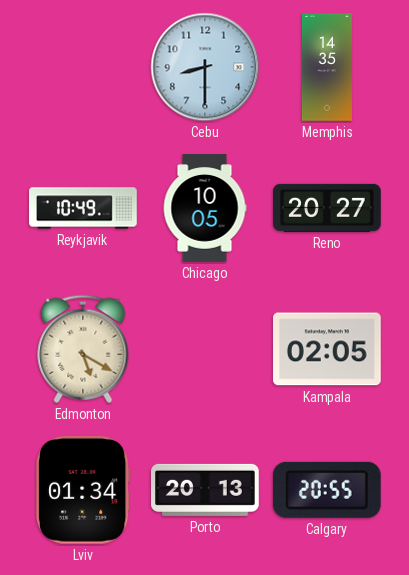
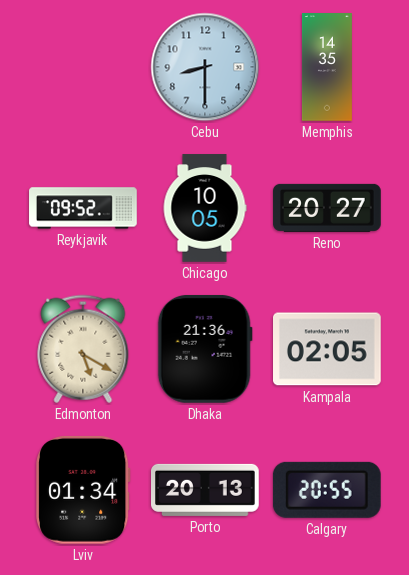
Reykjavik: 10:49 -> 09:52
Dhaka: none -> 21:36
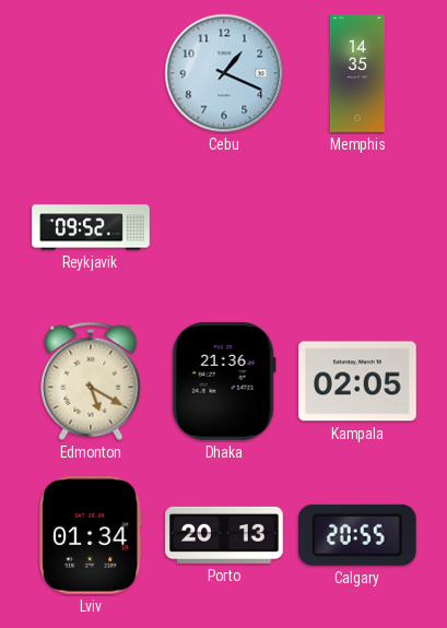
Cebu: 8:30 -> 1:19
Chicago: 10:05 -> none
Reno: 20:27 -> none
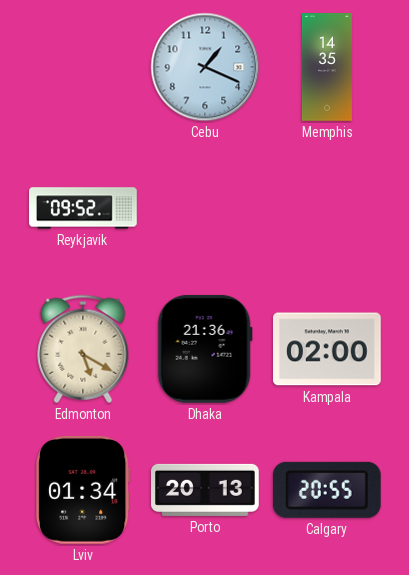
Kampala: 02:05 -> 02:00
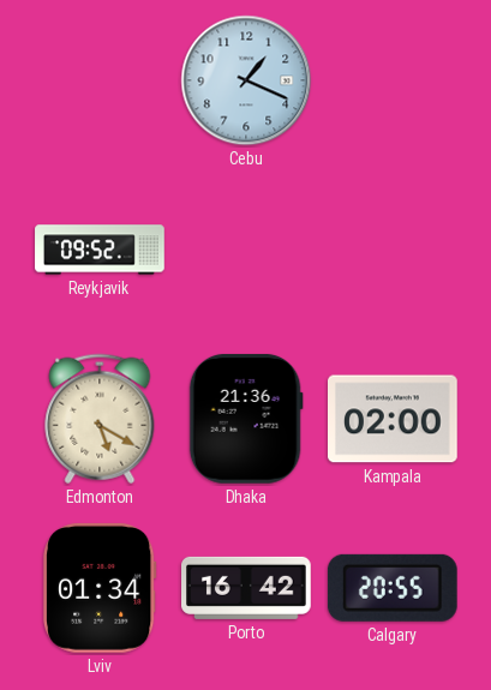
Memphis: 14:35 -> none
Porto: 20:13 -> 16:42
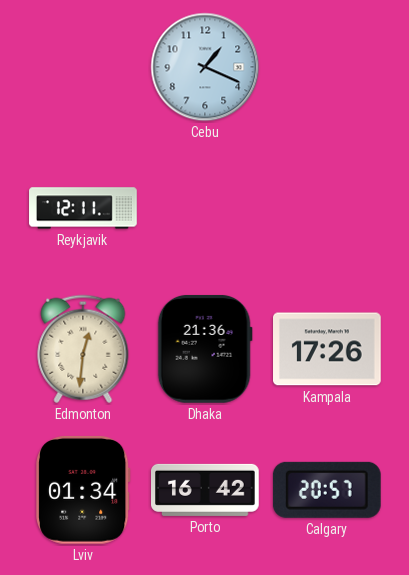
Reykjavik: 09:52 -> 12:11
Edmonton: 5:20 -> 12:31
Kampala: 02:00 -> 17:26
Calgary: 20:55 -> 20:57
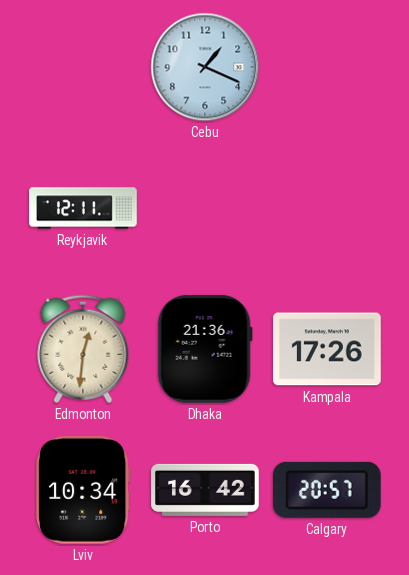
Lviv: 01:34 -> 10:34
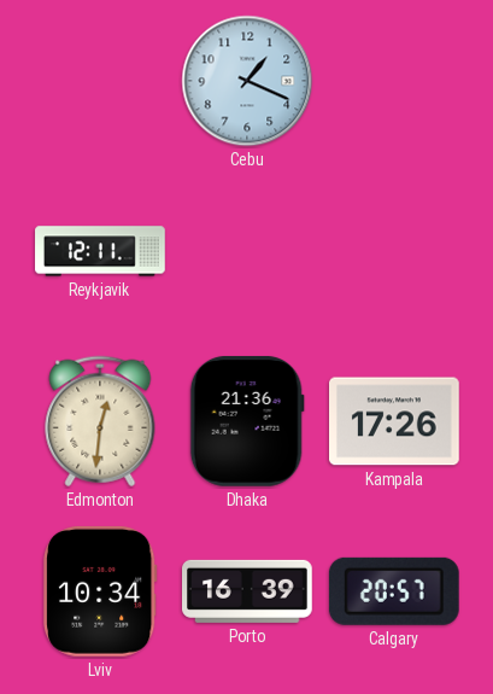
Porto: 16:42 -> 16:39
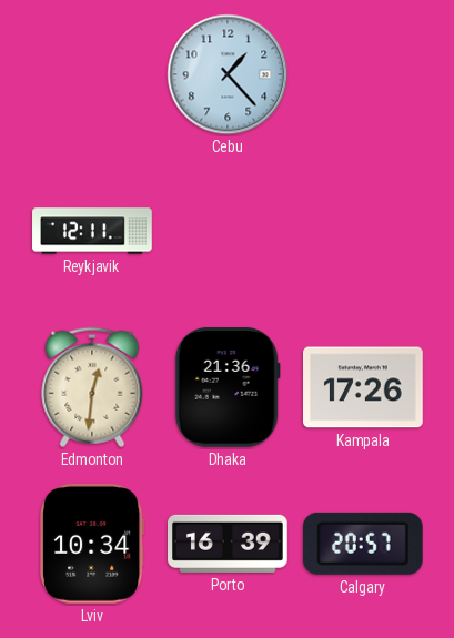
Cebu: 1:19 -> 1:23
